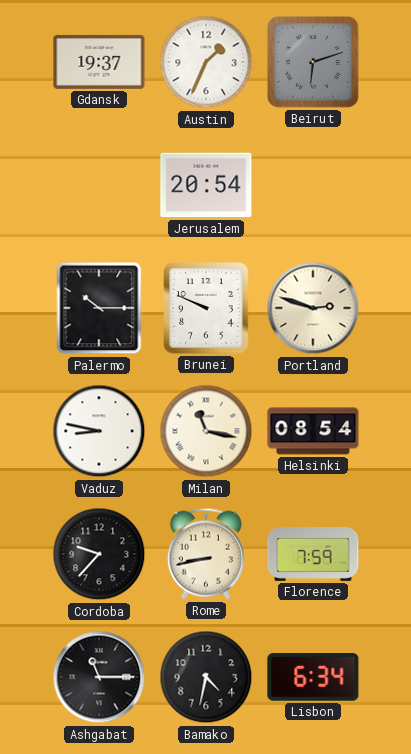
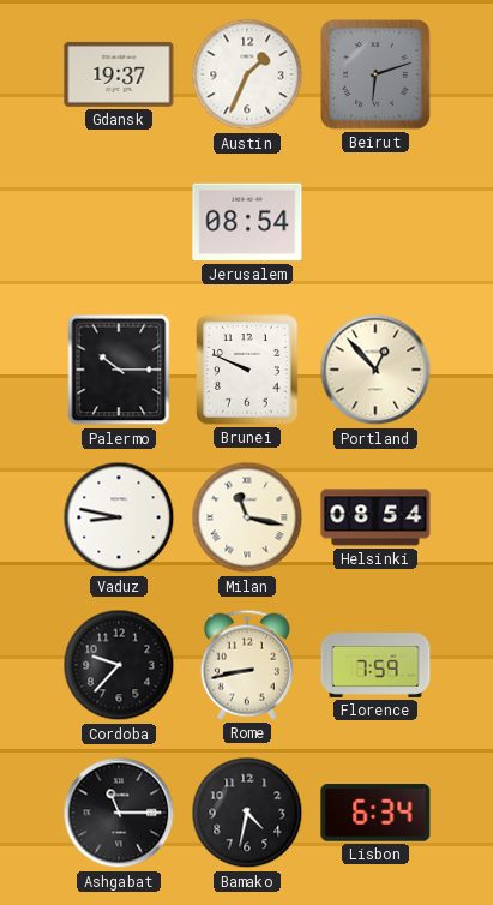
Jerusalem: 20:54 -> 08:54
Portland: 2:48 -> 12:53
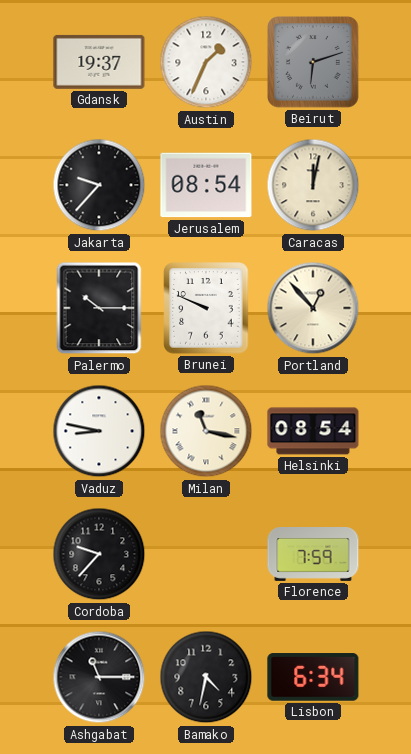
Jakarta: none -> 9:37
Caracas: none -> 12:02
Rome: 8:43 -> none
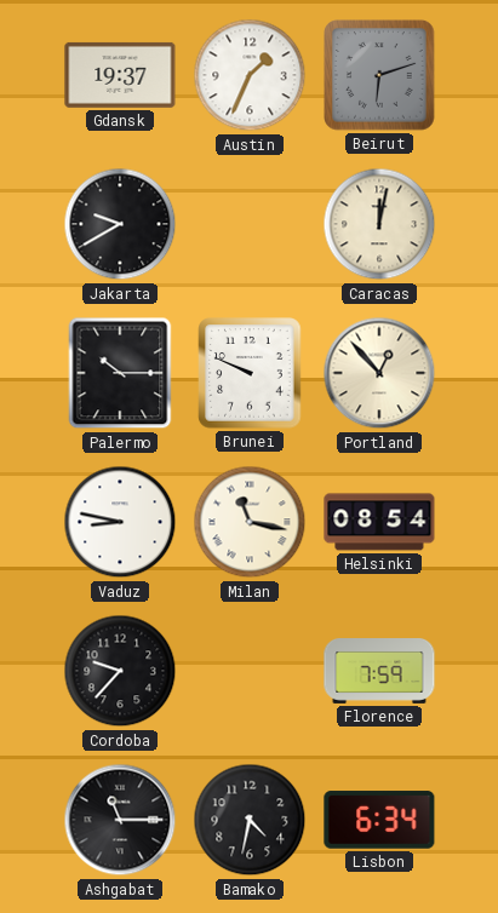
Jakarta: 9:37 -> 9:40
Jerusalem: 08:54 -> none
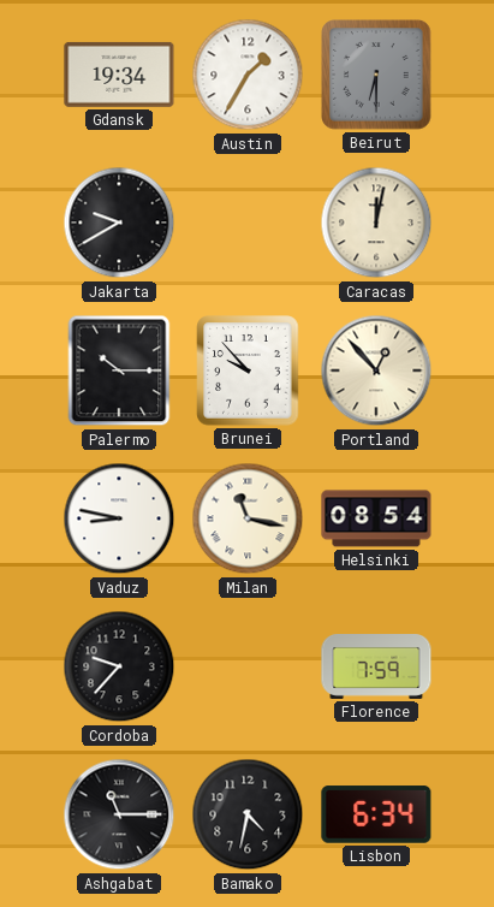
Gdansk: 19:37 -> 19:34
Austin: 1:34 -> 1:35
Beirut: 6:12 -> 6:30
Brunei: 9:49 -> 9:53
